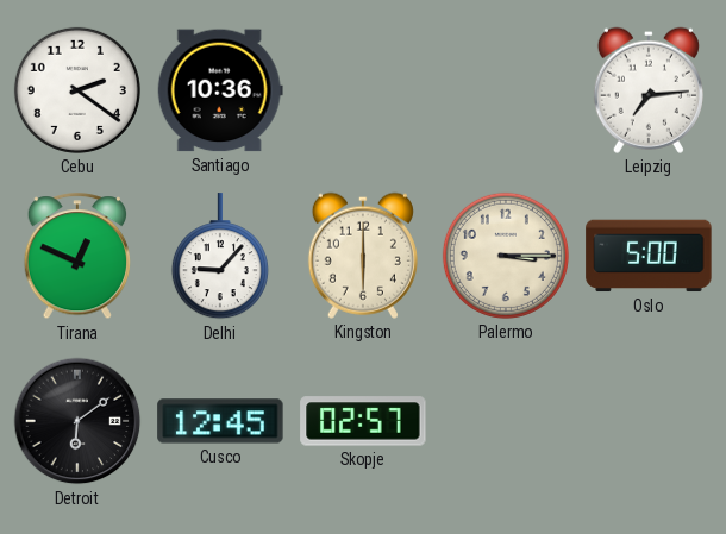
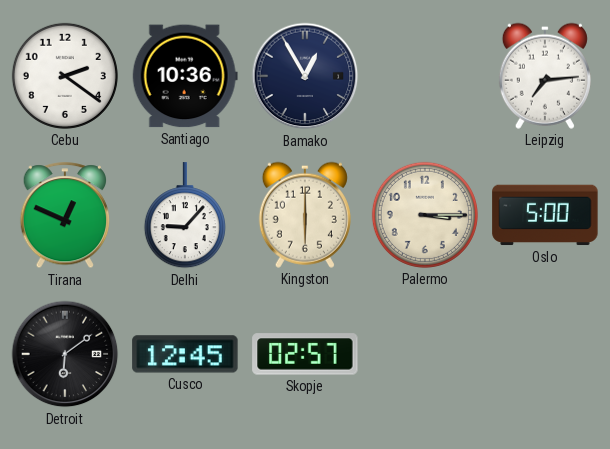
Bamako: none -> 12:55
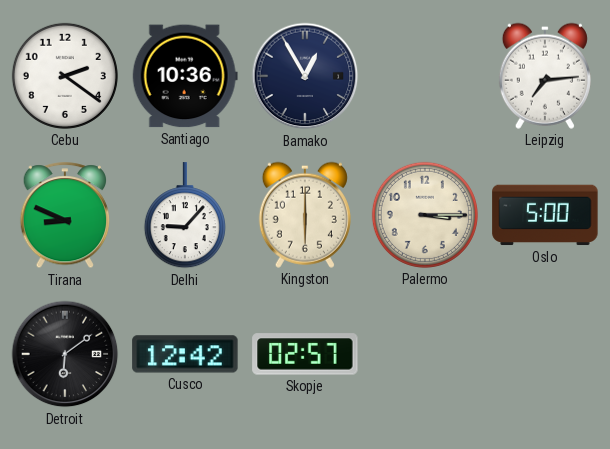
Tirana: 12:49 -> 8:49
Cusco: 12:45 -> 12:42
